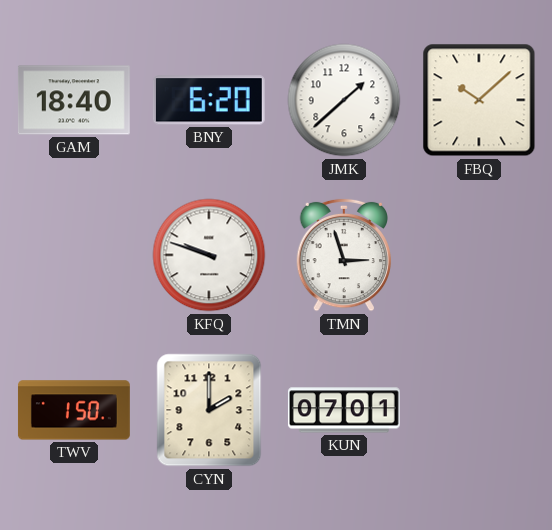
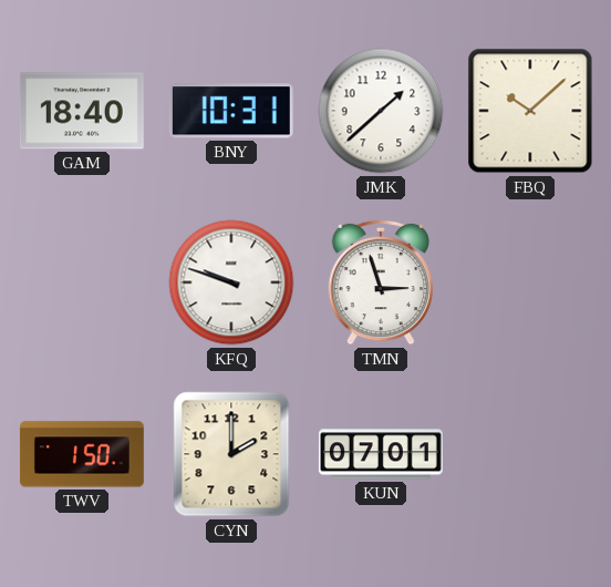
BNY: 6:20 -> 10:31
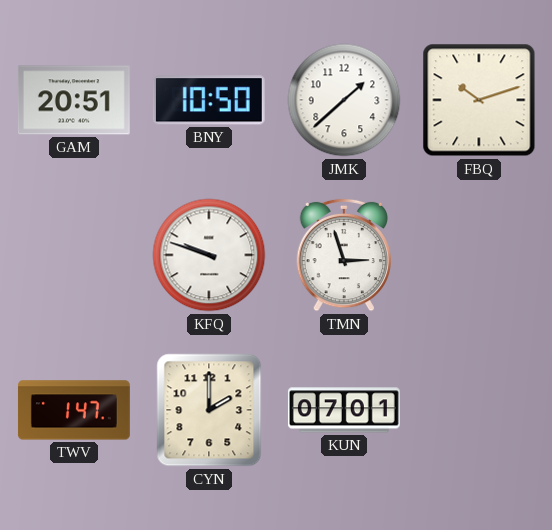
GAM: 18:40 -> 20:51
BNY: 10:31 -> 10:50
FBQ: 10:08 -> 10:12
TWV: 1:50 -> 1:47
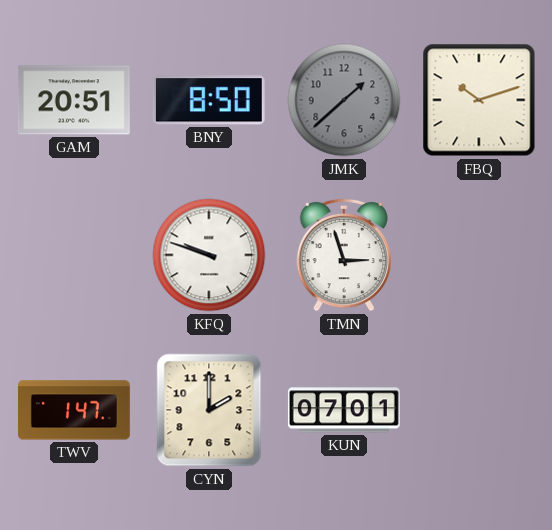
BNY: 10:50 -> 8:50
JMK dial: white -> grey
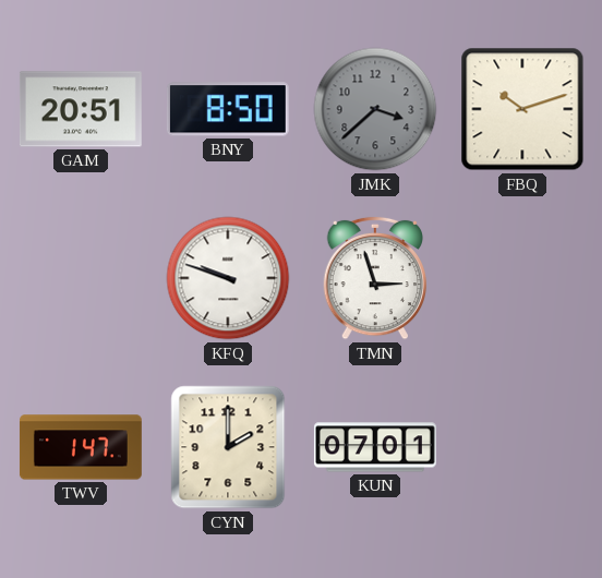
JMK: 1:38 -> 3:38
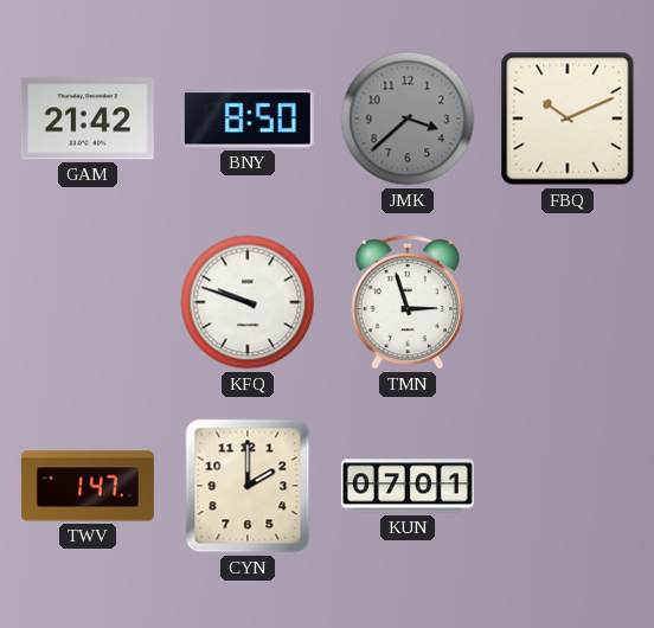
GAM: 20:51 -> 21:42
FBQ: 10:12 -> 10:11
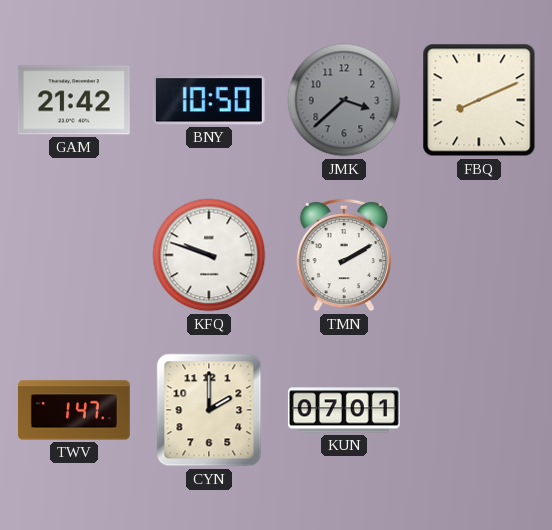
BNY: 8:50 -> 10:50
FBQ: 10:11 -> 8:11
TMN: 2:57 -> 2:10
